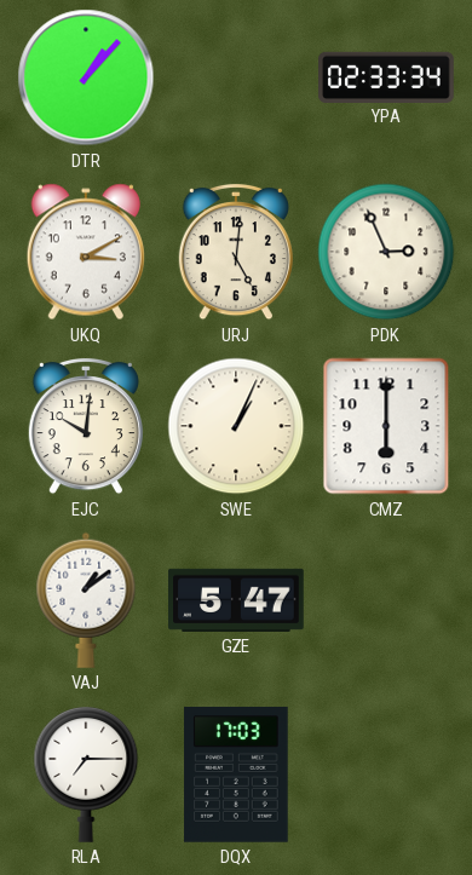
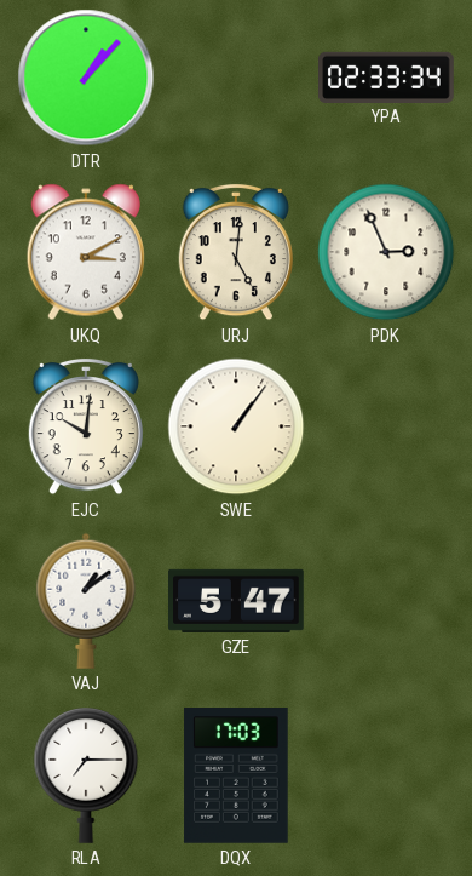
SWE: 1:04 -> 1:06
CMZ: 6:00 -> none
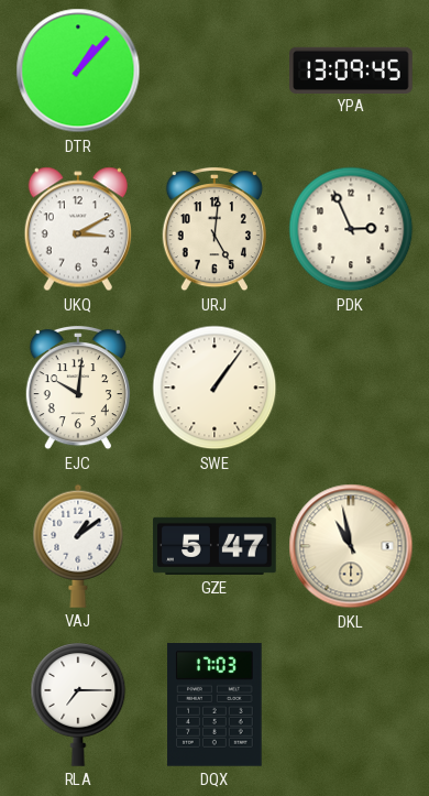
YPA: 02:33 -> 13:09
DKL: none -> 10:58
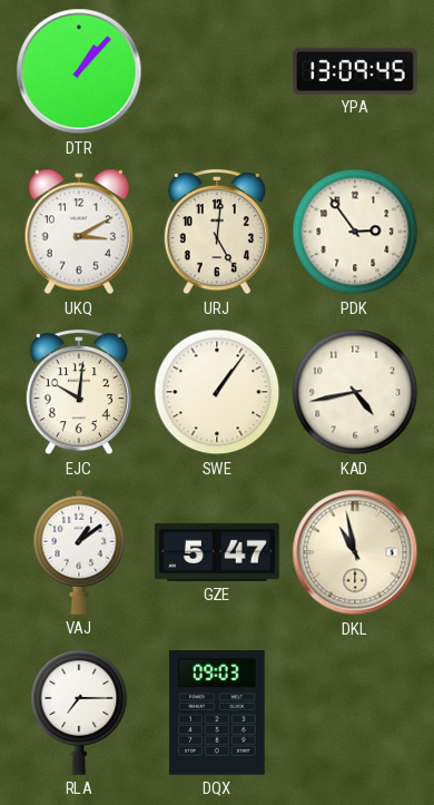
PDK: 2:56 -> 2:54
KAD: none -> 4:43
DQX: 17:03 -> 09:03
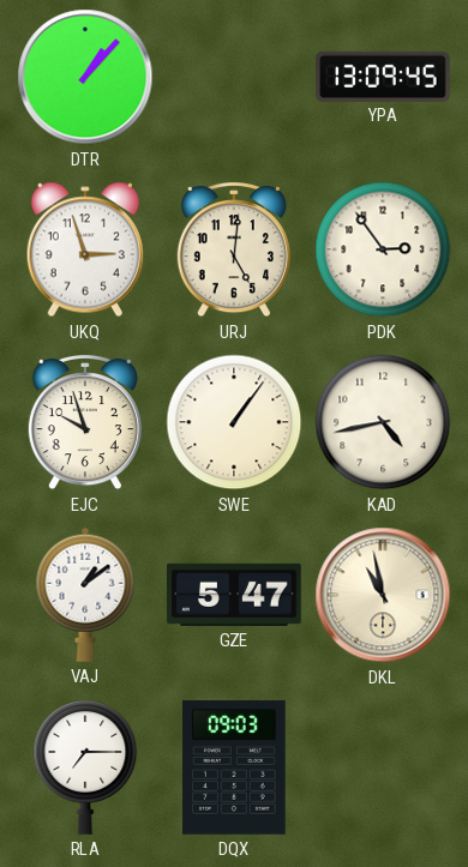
UKQ: 3:10 -> 2:57
EJC: 10:01 -> 9:57
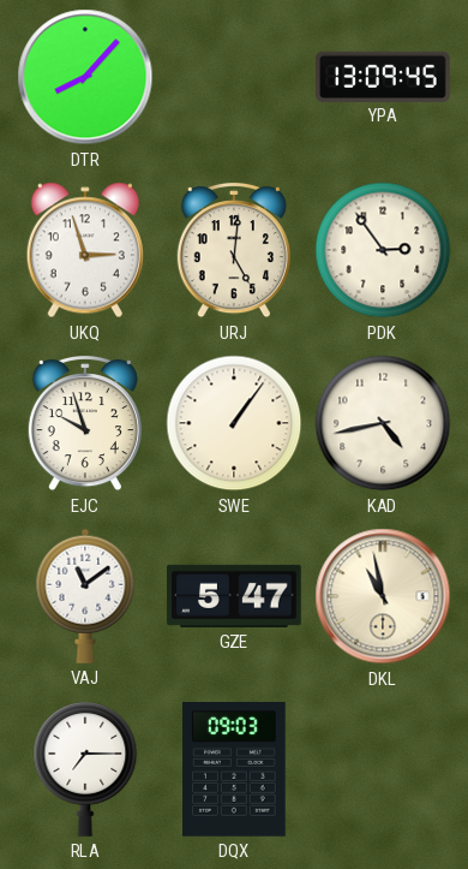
DTR: 1:07 -> 8:07
VAJ: 1:09 -> 11:09
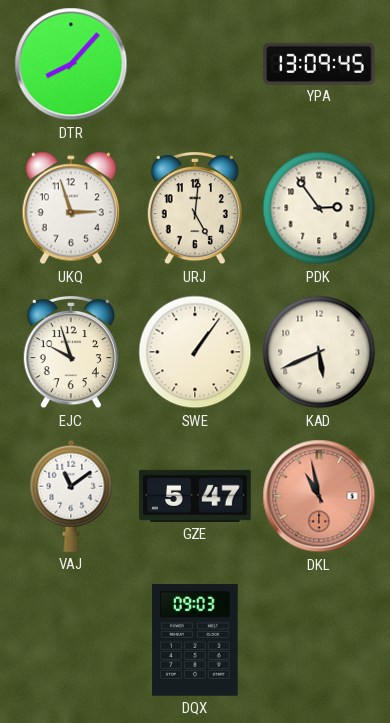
KAD: 4:43 -> 5:41
DKL dial: cream -> salmon
RLA: 7:15 -> none
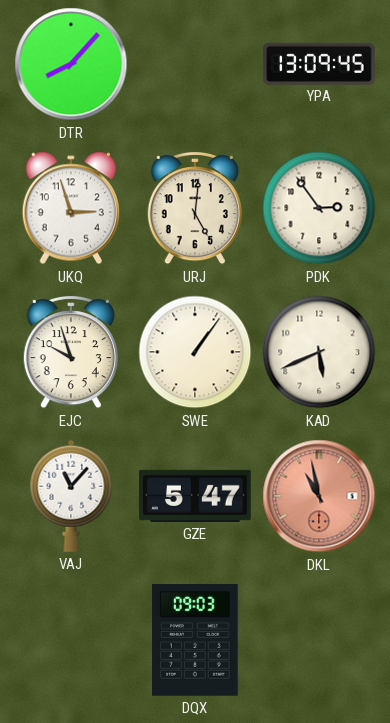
VAJ: 11:09 -> 11:07
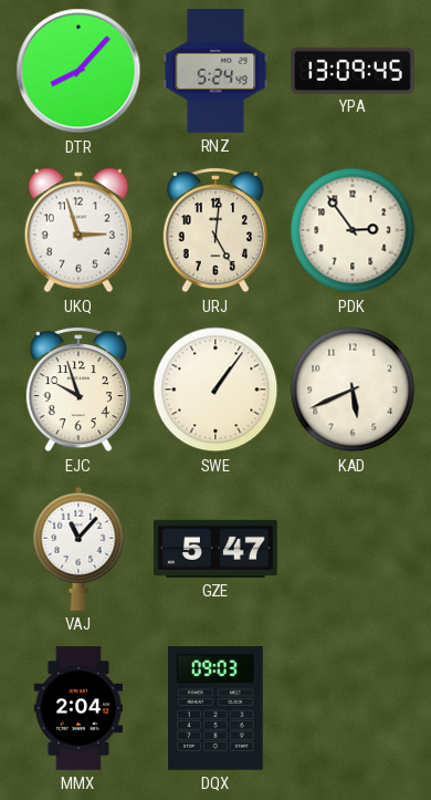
RNZ: none -> 5:24
DKL: 10:58 -> none
MMX: none -> 2:04
